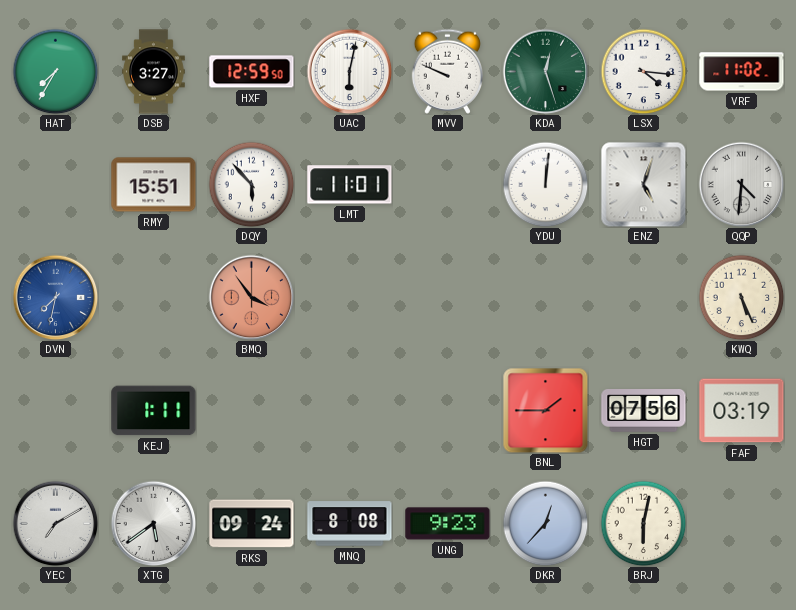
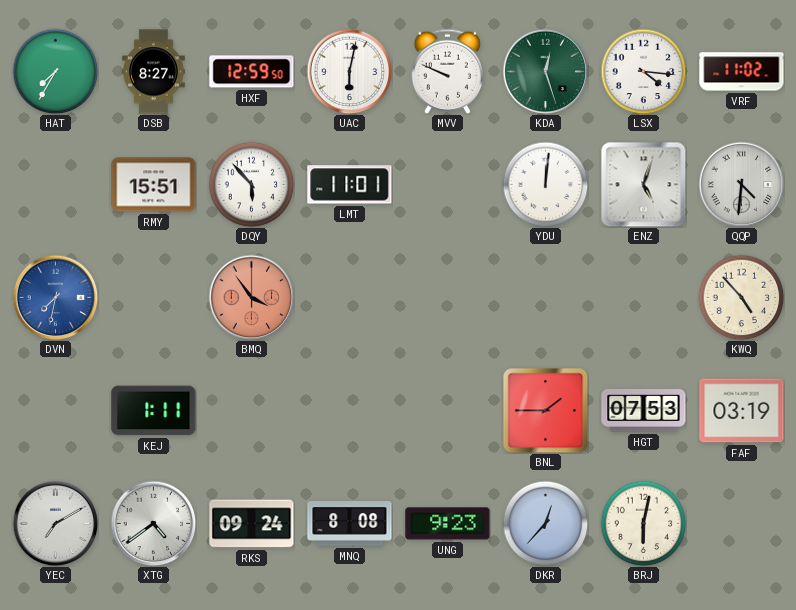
DSB: 3:27 -> 8:27
KWQ: 5:26 -> 4:53
HGT: 07:56 -> 07:53
XTG: 5:39 -> 4:39
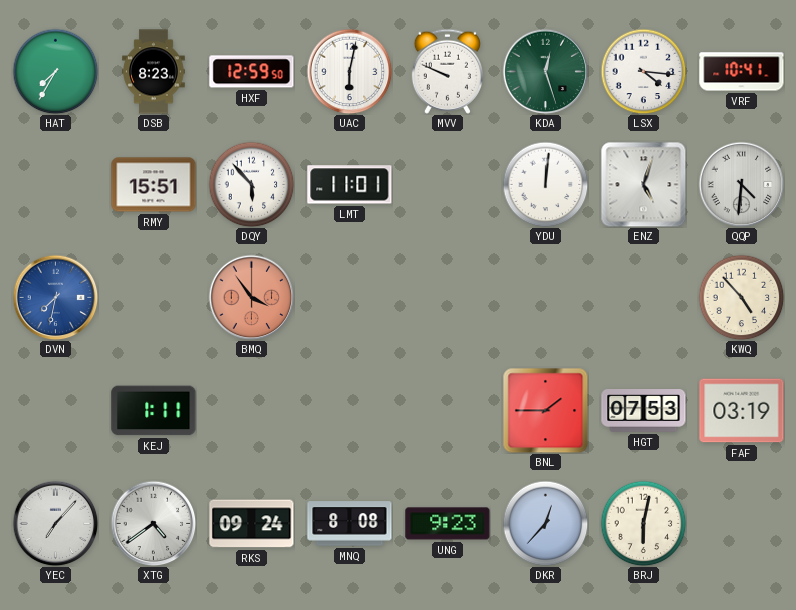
DSB: 8:27 -> 8:23
VRF: 11:02 -> 10:41
YEC: 7:10 -> 7:07
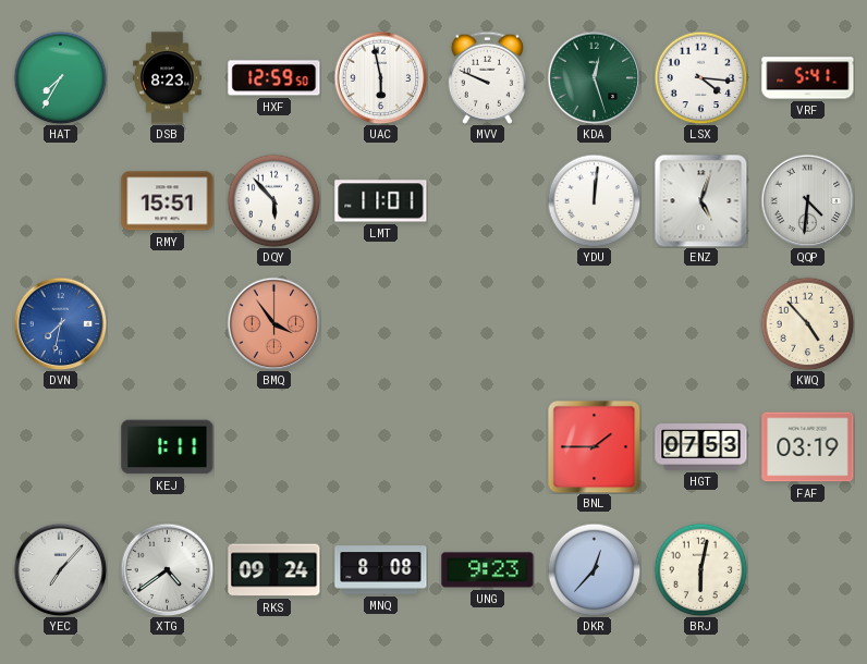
UAC: 6:02 -> 5:58
VRF: 10:41 -> 5:41
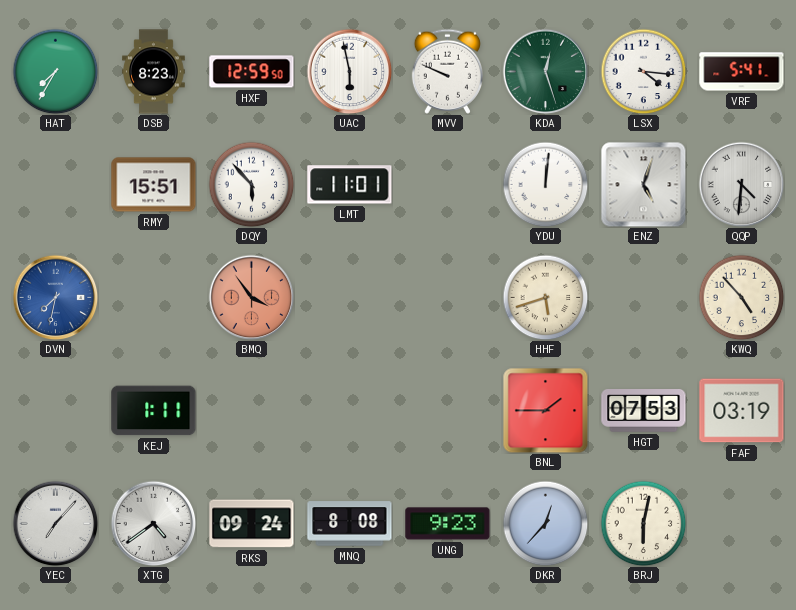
HHF: none -> 5:42
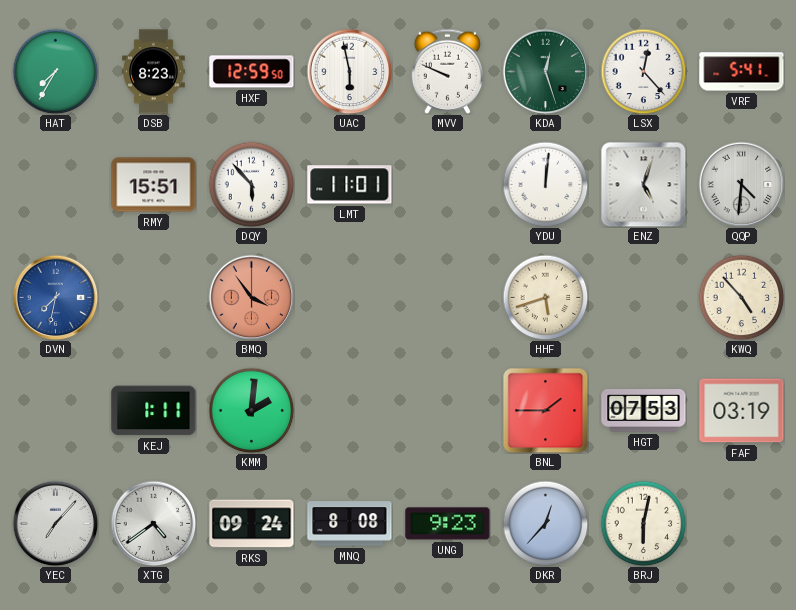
LSX: 4:16 -> 12:23
KMM: none -> 2:01
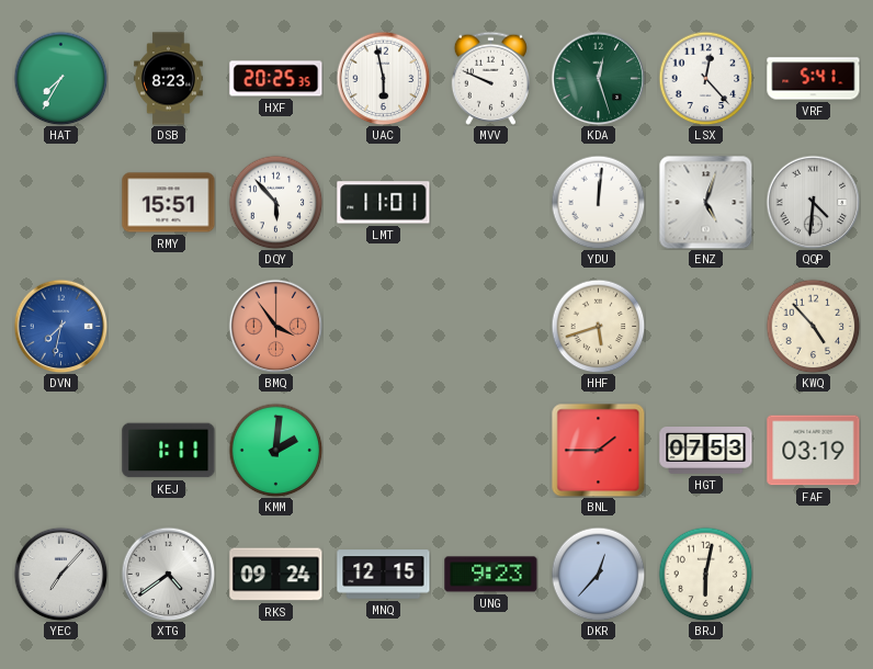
HXF: 12:59 -> 20:25
MNQ: 8:08 -> 12:15
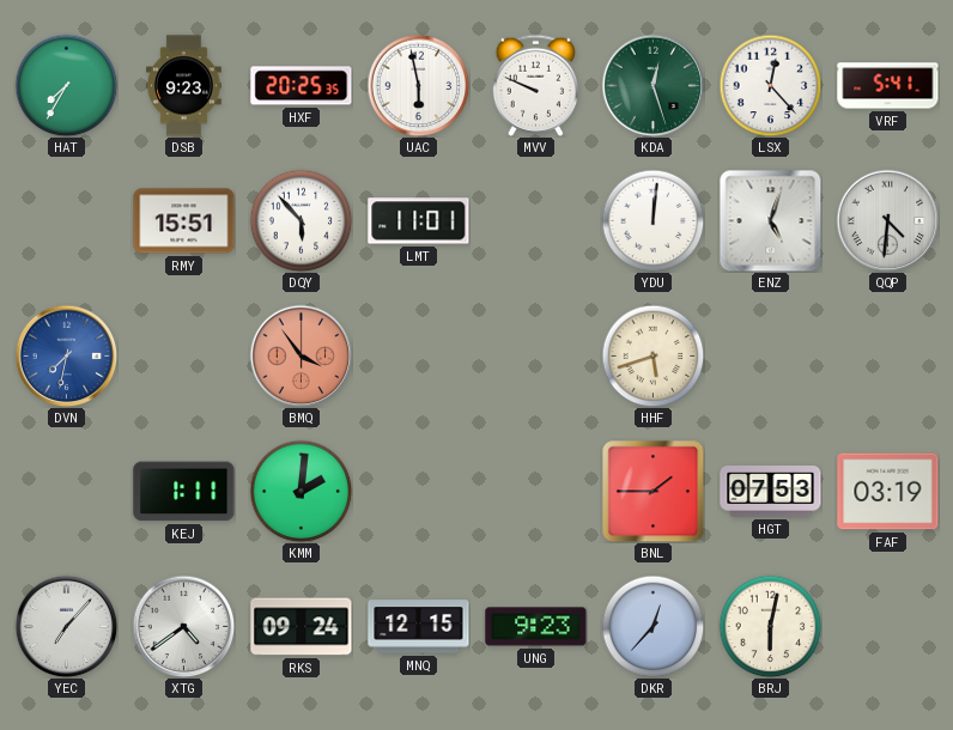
DSB: 8:23 -> 9:23
KWQ: 4:53 -> none
